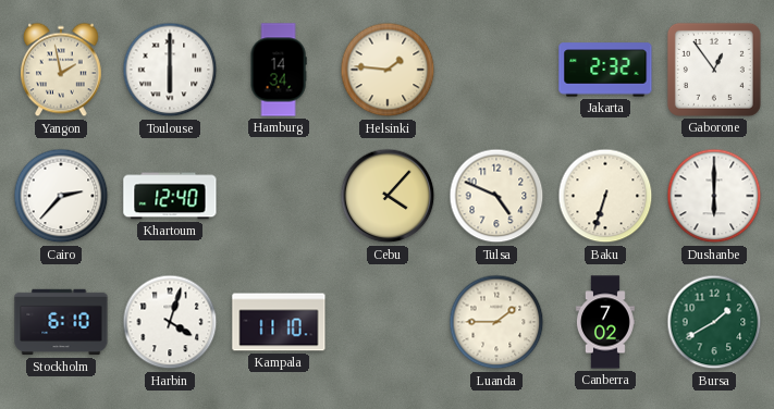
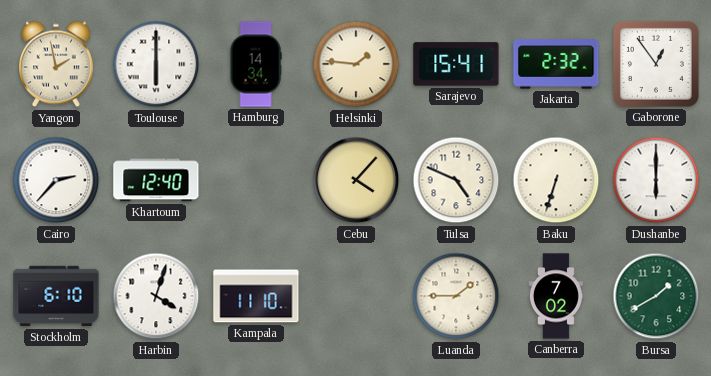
Sarajevo: none -> 15:41
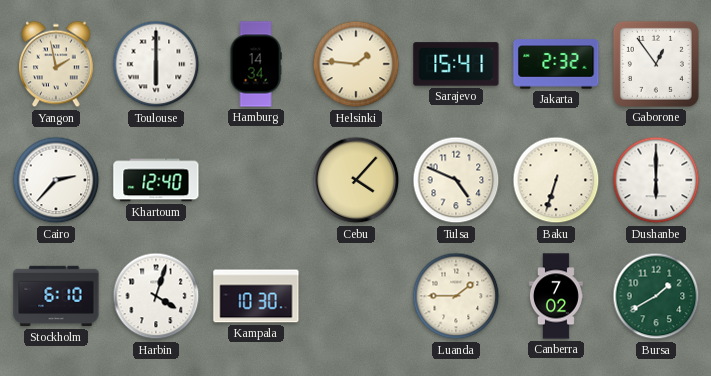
Kampala: 11:10 -> 10:30
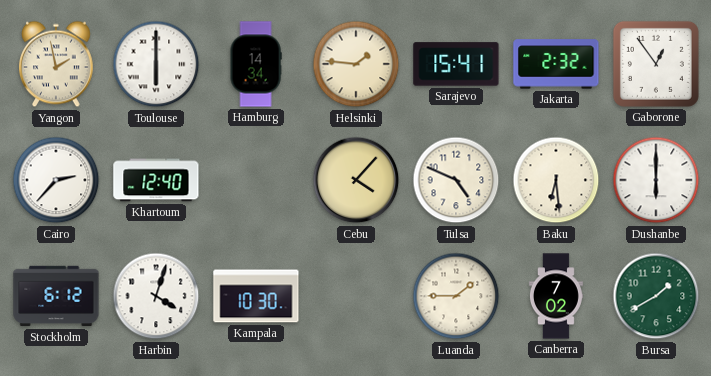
Baku: 6:33 -> 6:29
Stockholm: 6:10 -> 6:12
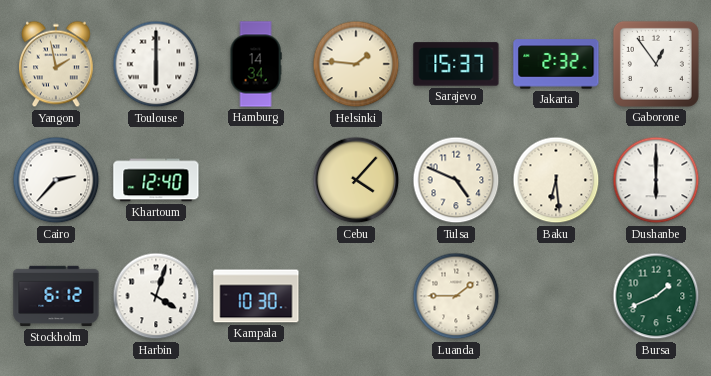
Sarajevo: 15:41 -> 15:37
Canberra: 7:02 -> none
Bursa: 1:40 -> 1:41
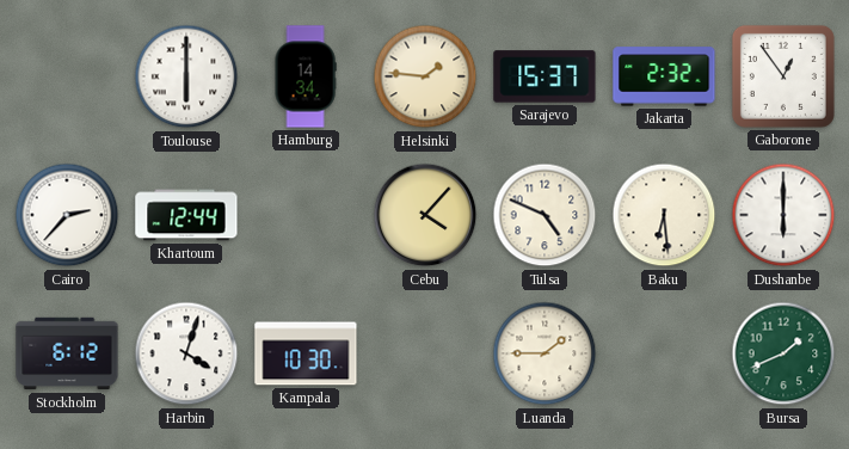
Yangon: 1:58 -> none
Khartoum: 12:40 -> 12:44
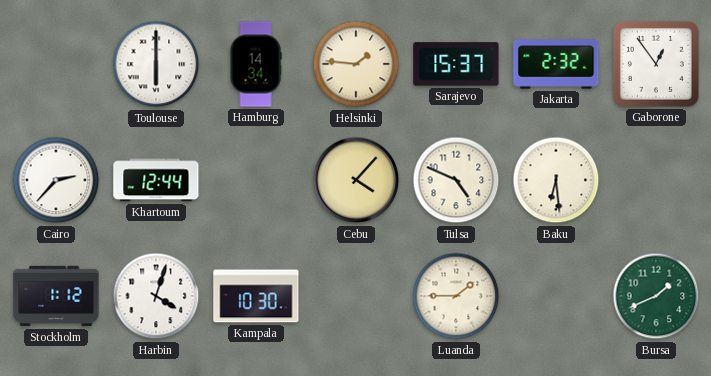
Dushanbe: 6:00 -> none
Stockholm: 6:12 -> 1:12
